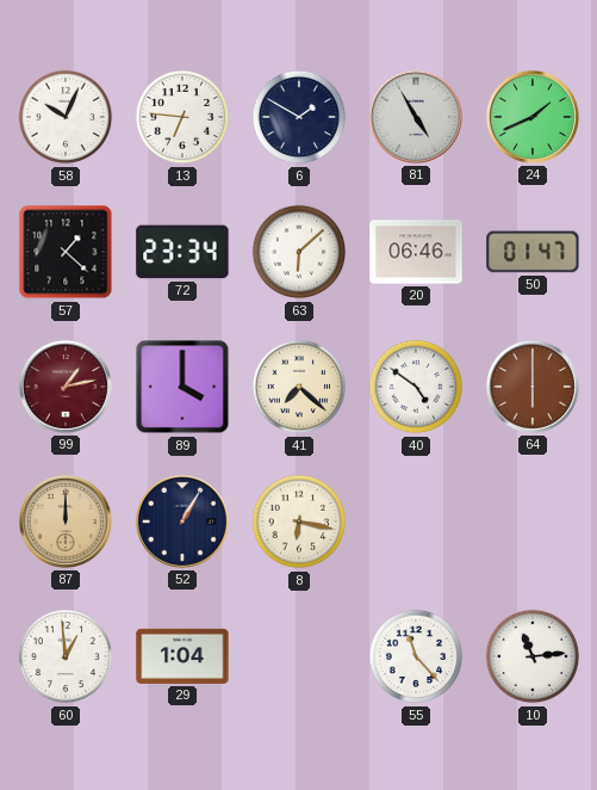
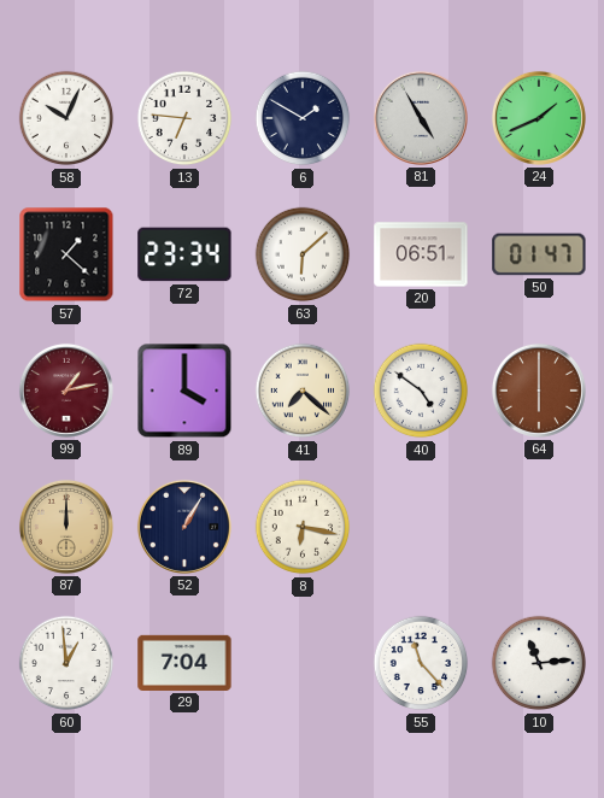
20: 06:46 -> 06:51
29: 1:04 -> 7:04
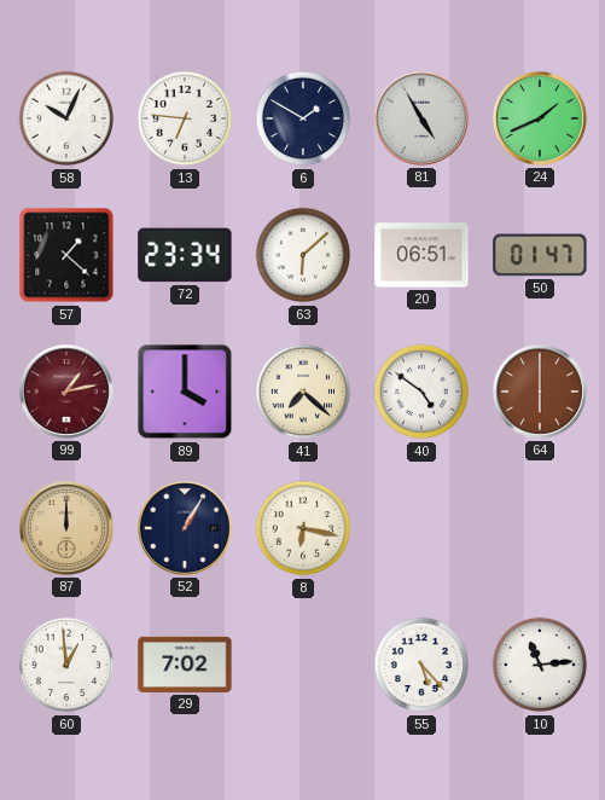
29: 7:04 -> 7:02
55: 11:23 -> 5:23
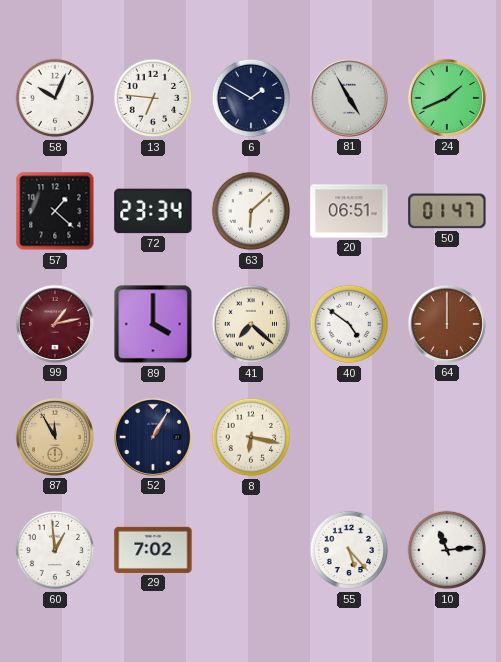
64: 6:00 -> 12:00
87: 12:00 -> 11:55
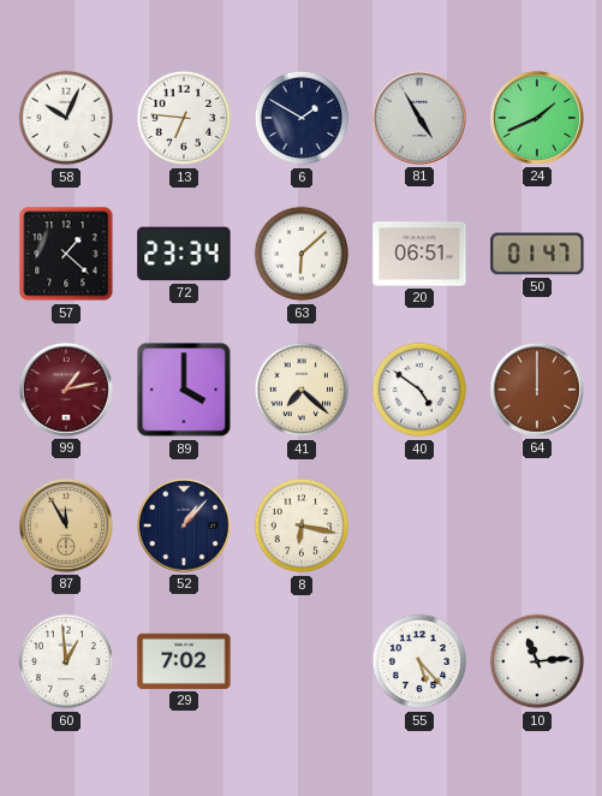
52: 1:05 -> 1:07
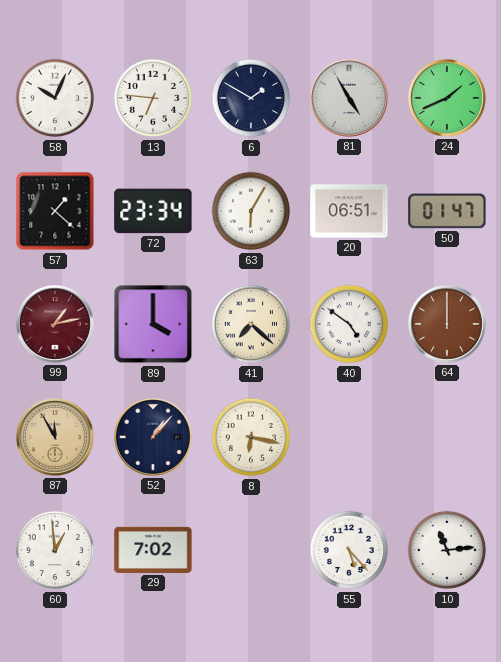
63: 6:08 -> 6:05
